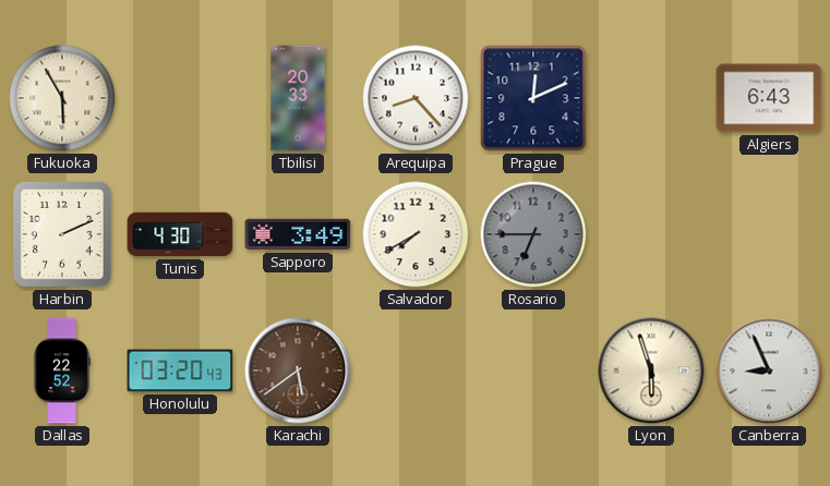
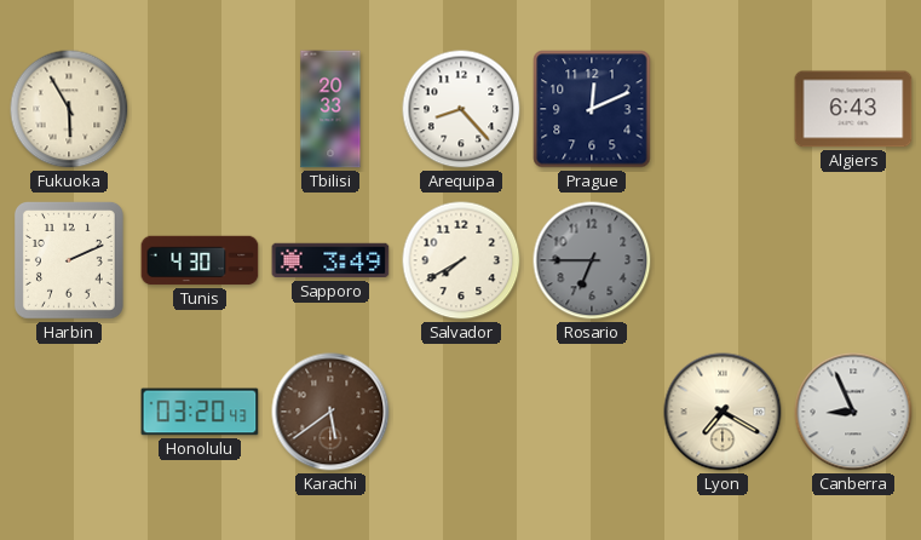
Dallas: 22:52 -> none
Lyon: 5:57 -> 7:20
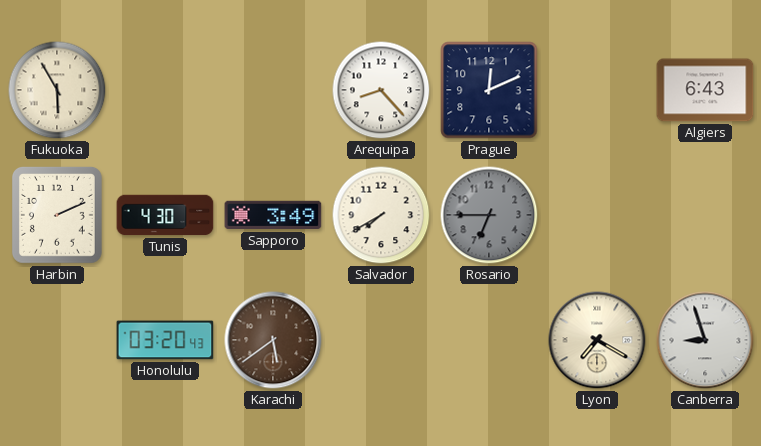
Tbilisi: 20:33 -> none
Canberra: 8:56 -> 8:57
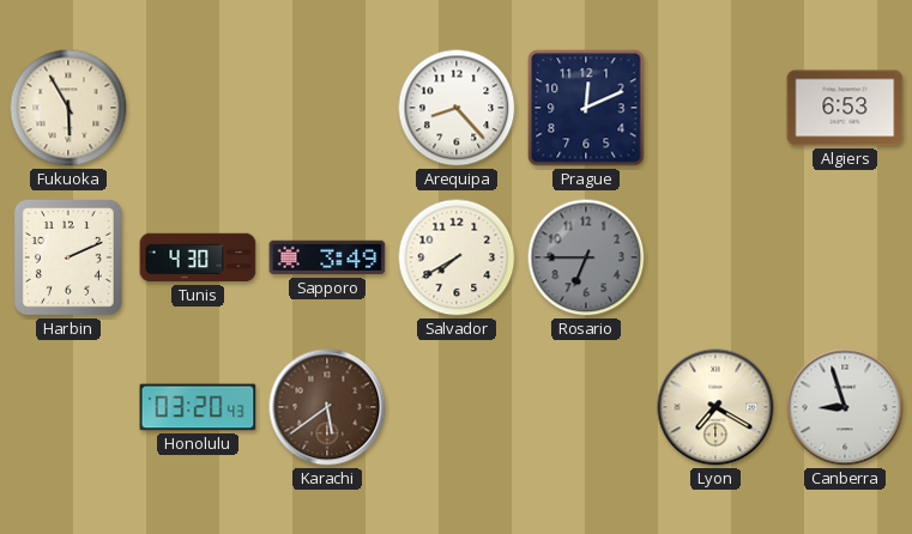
Algiers: 6:43 -> 6:53
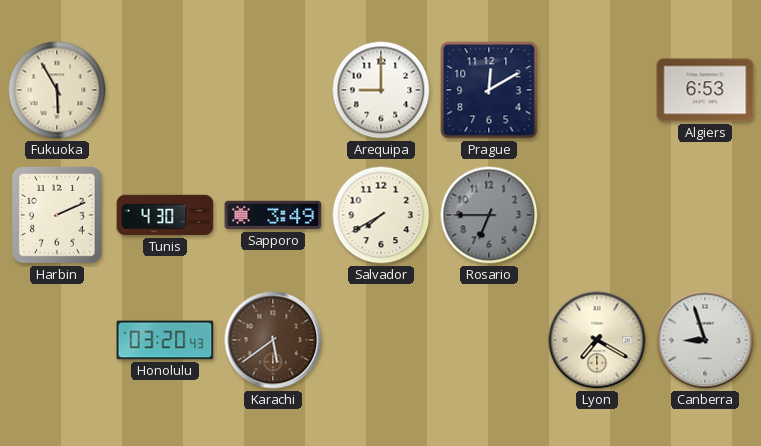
Arequipa: 8:23 -> 9:00
Prague: 12:11 -> 12:10
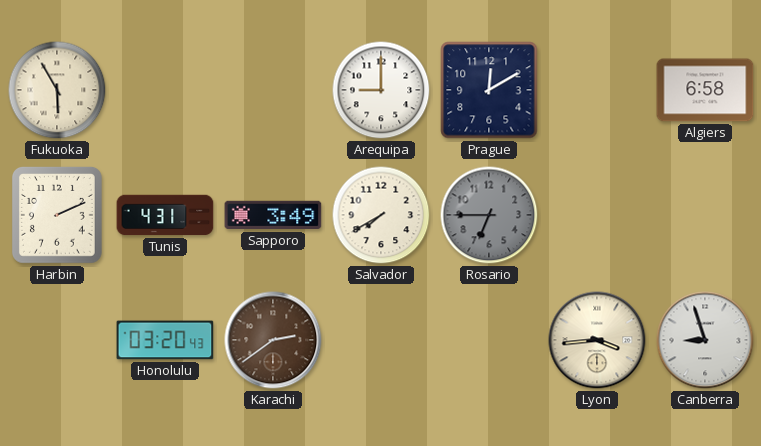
Algiers: 6:53 -> 6:58
Tunis: 4:30 -> 4:31
Karachi: 5:39 -> 2:39
Lyon: 7:20 -> 3:44
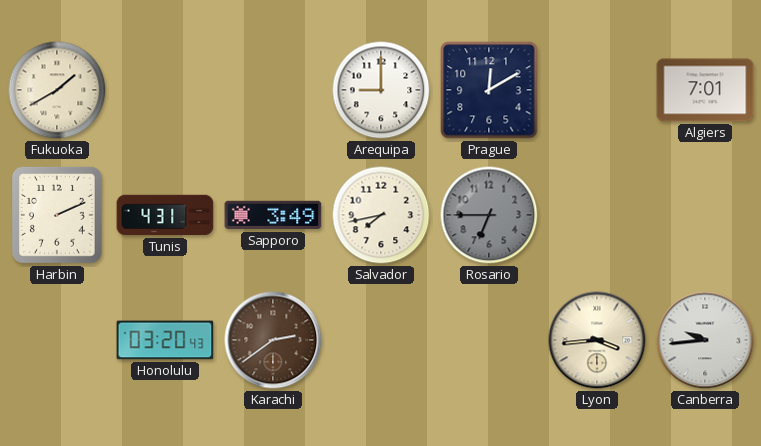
Fukuoka: 5:55 -> 1:40
Algiers: 6:58 -> 7:01
Salvador: 7:40 -> 7:43
Canberra: 8:57 -> 9:44
